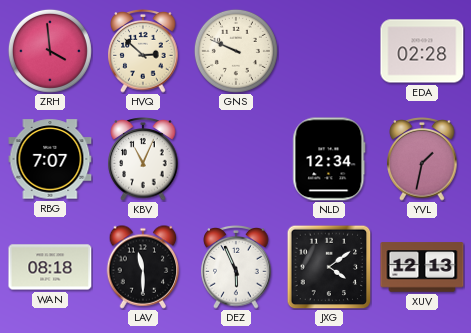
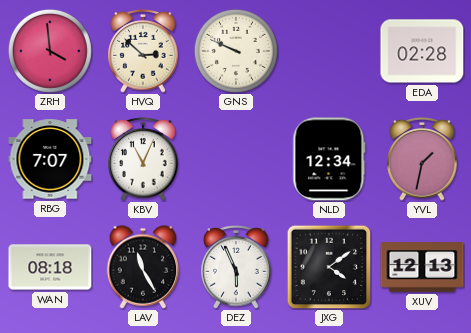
LAV: 11:30 -> 11:25
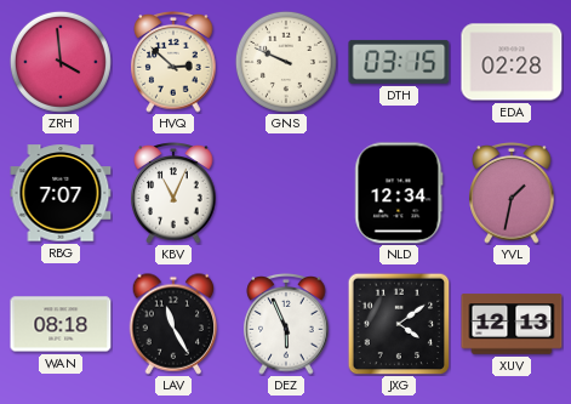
DTH: none -> 03:15
